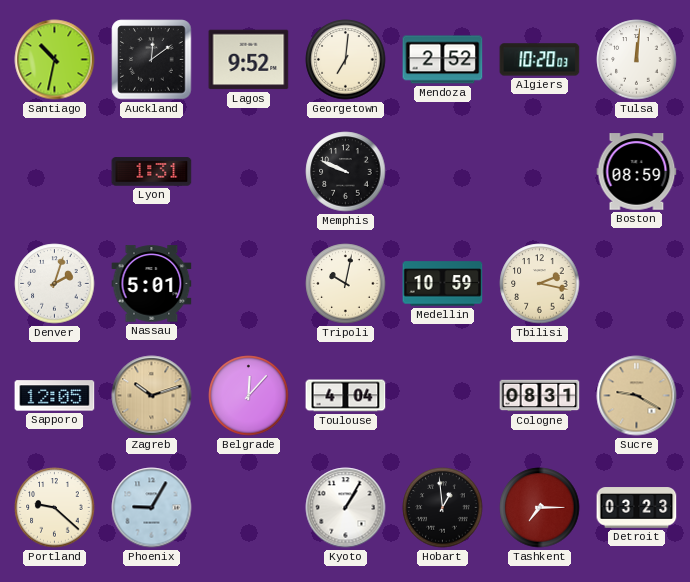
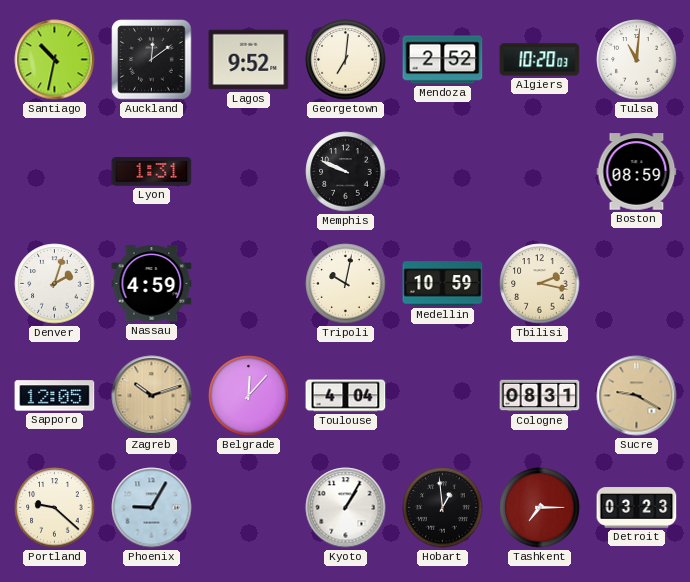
Tulsa: 12:01 -> 11:01
Nassau: 5:01 -> 4:59
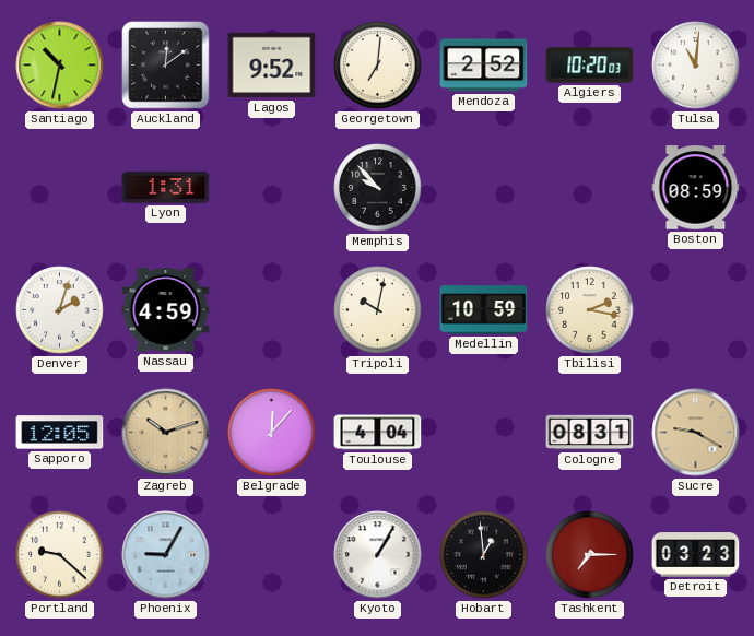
Memphis: 9:49 -> 9:53
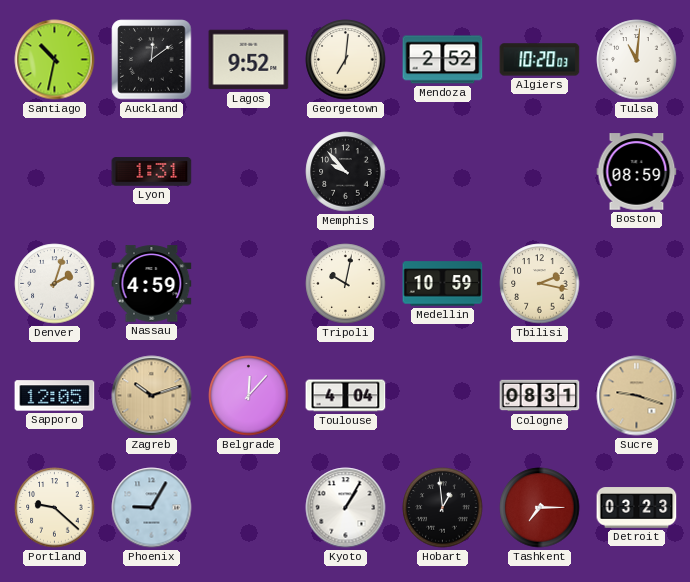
Sucre: 9:20 -> 9:18
